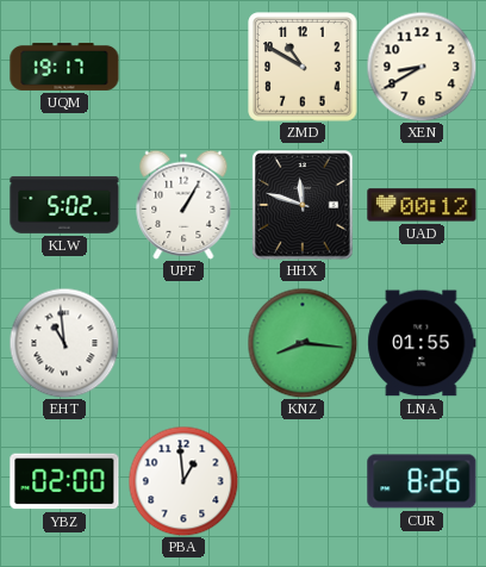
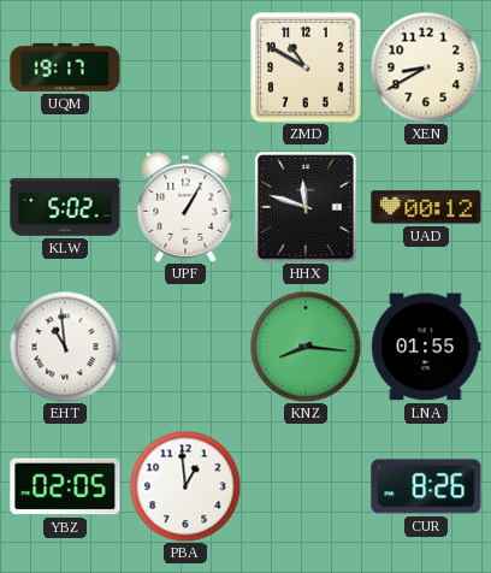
YBZ: 02:00 -> 02:05
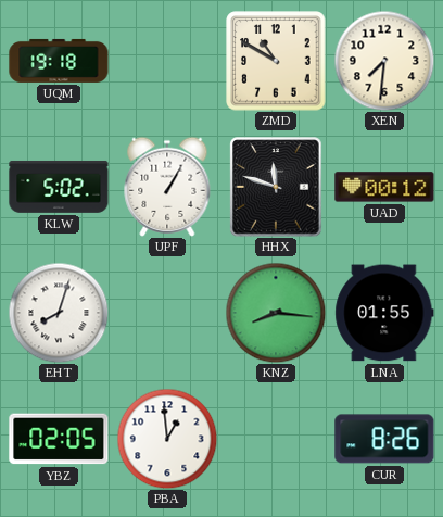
UQM: 19:17 -> 19:18
XEN: 8:40 -> 7:31
EHT: 10:59 -> 8:03
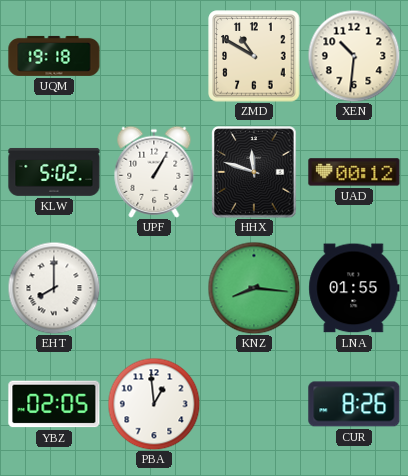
XEN: 7:31 -> 10:31
EHT: 8:03 -> 8:00
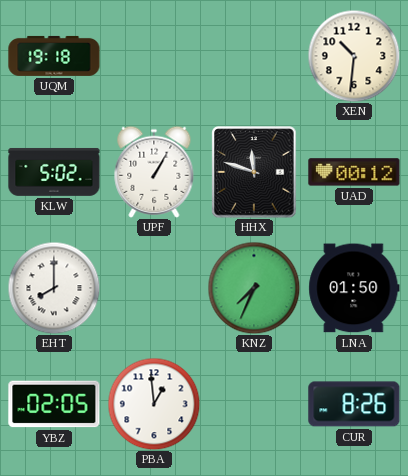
ZMD: 10:50 -> none
KNZ: 8:16 -> 7:34
LNA: 01:55 -> 01:50
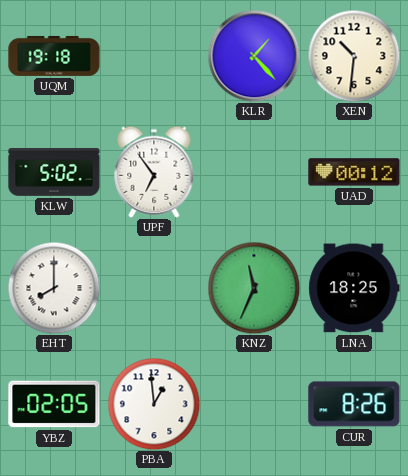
KLR: none -> 1:23
UPF: 1:05 -> 6:54
HHX: 11:48 -> none
KNZ: 7:34 -> 11:34
LNA: 01:50 -> 18:25
